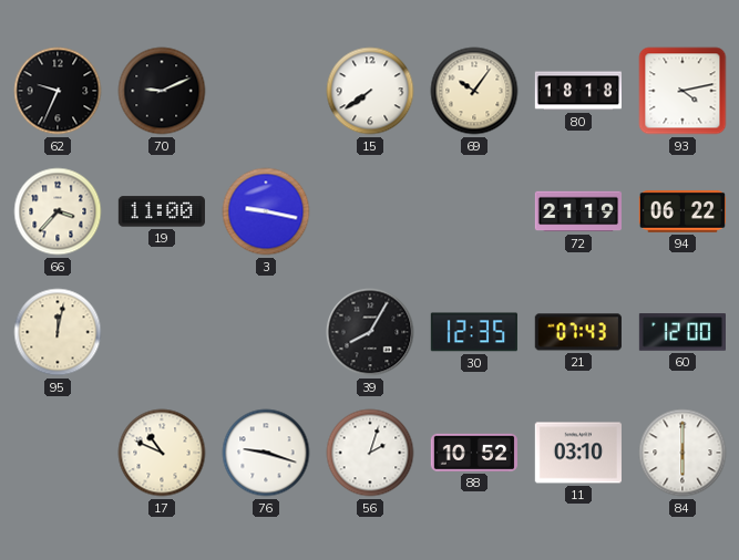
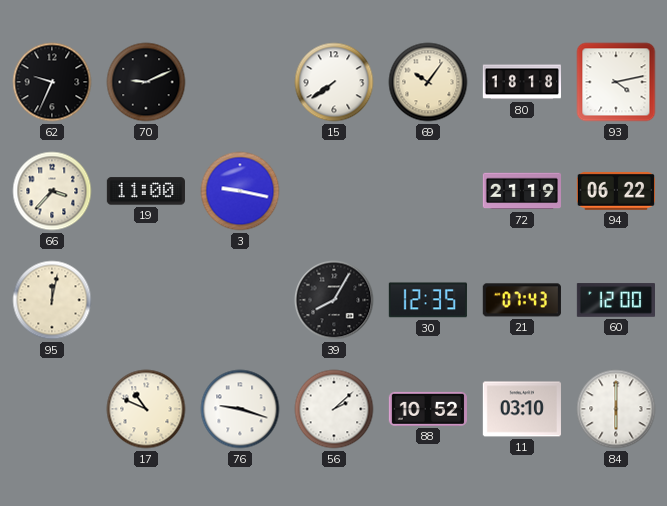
56: 2:03 -> 2:08
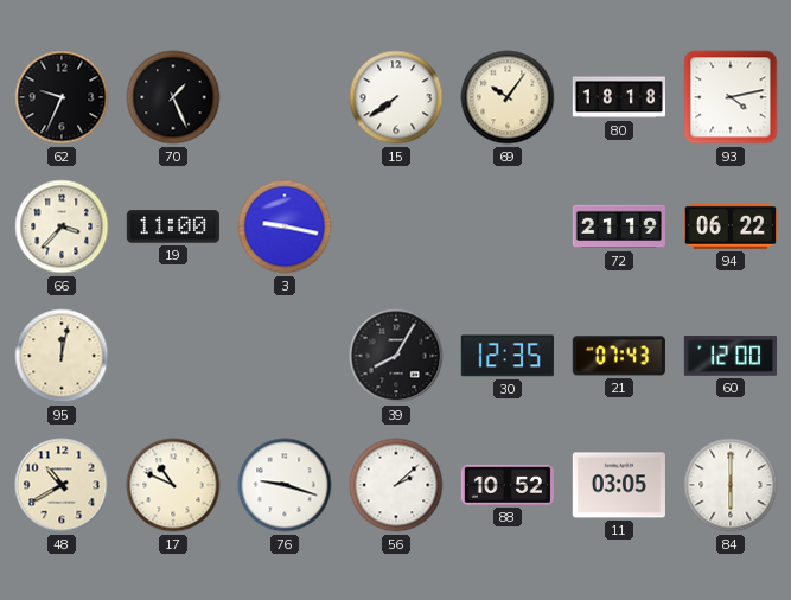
70: 9:11 -> 1:26
48: none -> 10:40
11: 03:10 -> 03:05
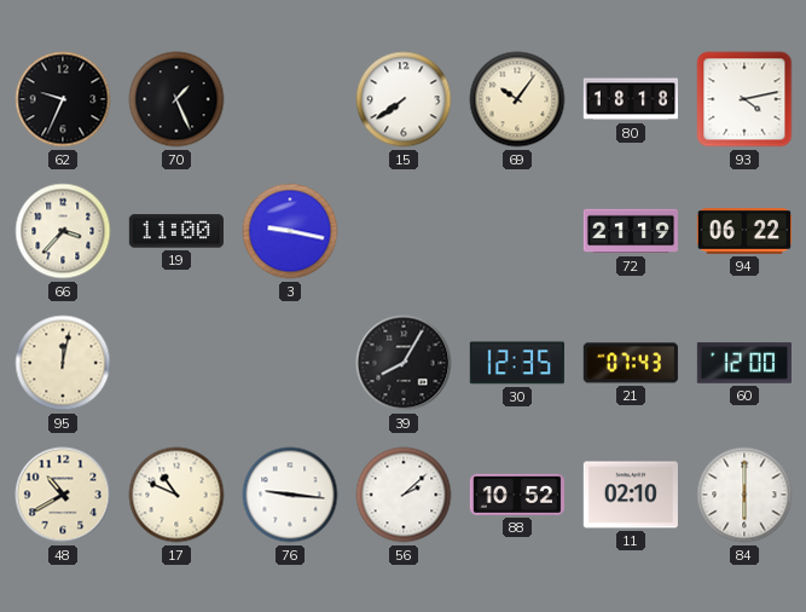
76: 9:18 -> 9:16
11: 03:05 -> 02:10
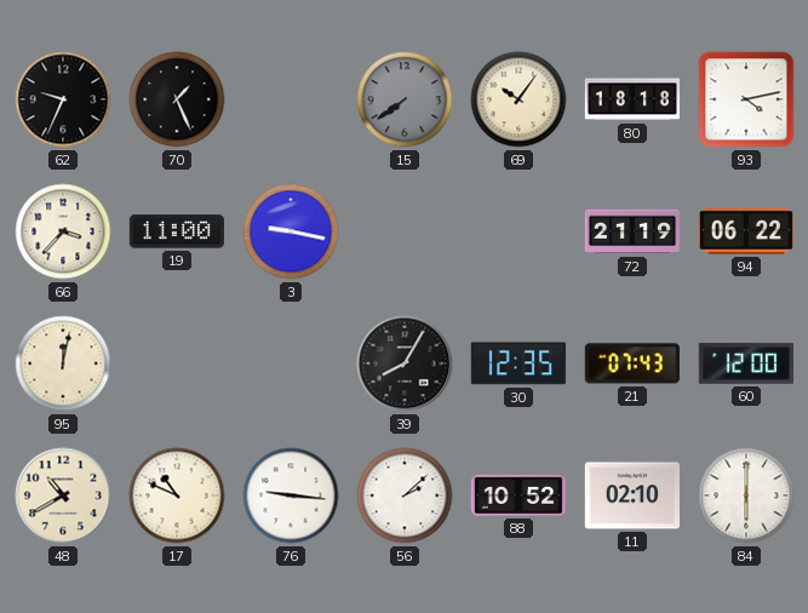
15 dial: white -> grey
